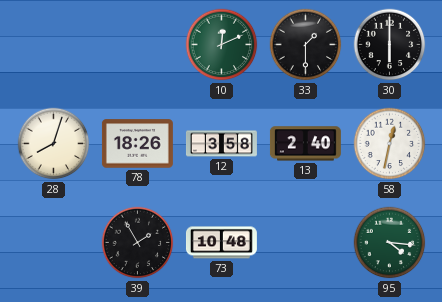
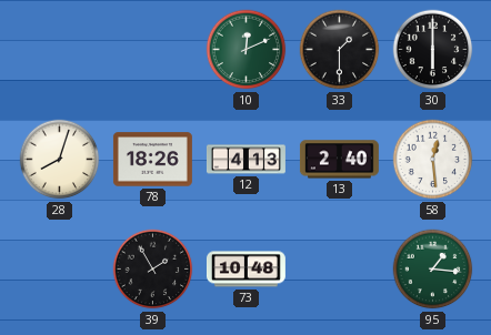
12: 3:58 -> 4:13
58: 12:32 -> 12:29
95: 4:16 -> 1:16
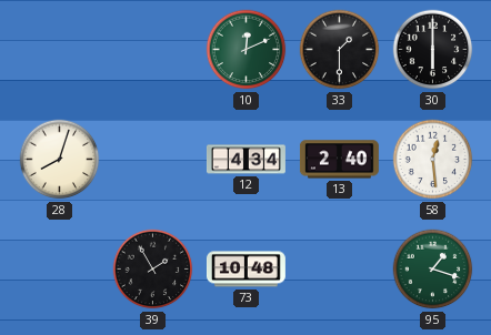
78: 18:26 -> none
12: 4:13 -> 4:34
95: 1:16 -> 1:18
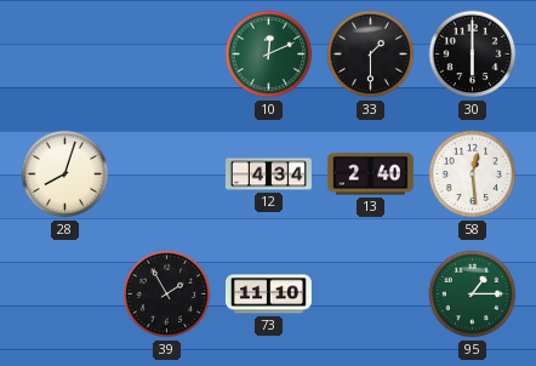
73: 10:48 -> 11:10
95: 1:18 -> 1:15
